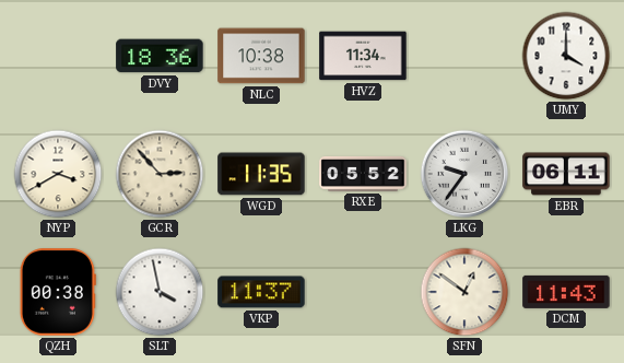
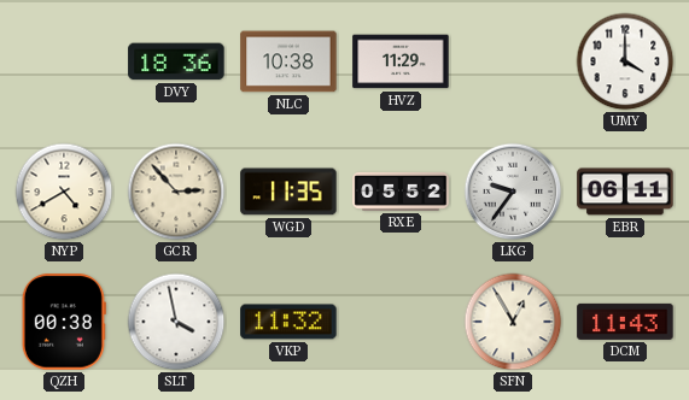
HVZ: 11:34 -> 11:29
NYP: 3:40 -> 4:40
VKP: 11:37 -> 11:32
SFN: 12:51 -> 12:55
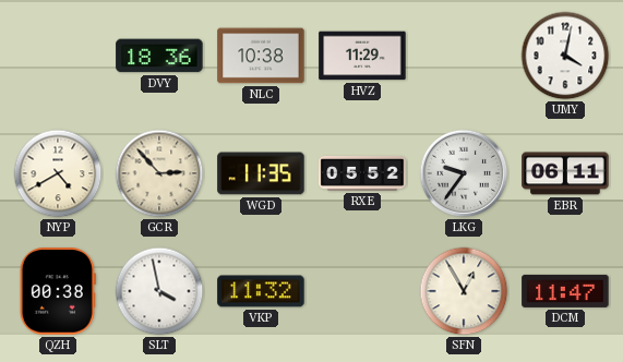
UMY: 4:00 -> 4:02
DCM: 11:43 -> 11:47
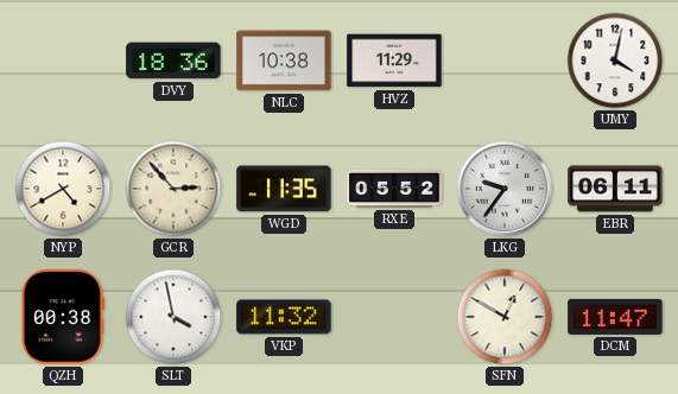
SFN: 12:55 -> 12:50
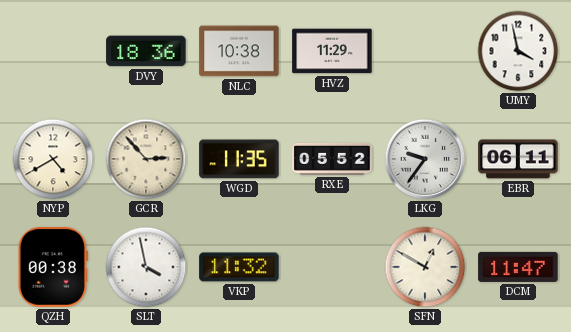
UMY: 4:02 -> 3:58
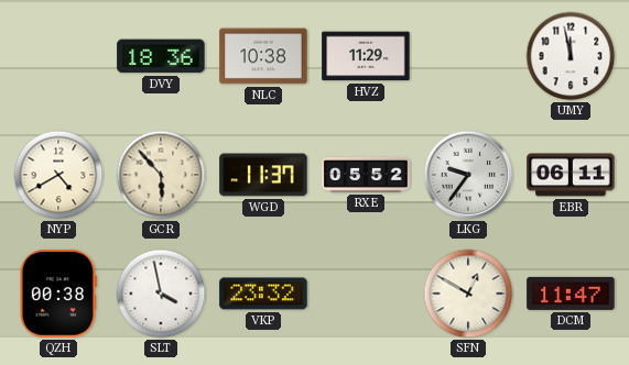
UMY: 3:58 -> 11:58
GCR: 2:53 -> 5:53
WGD: 11:35 -> 11:37
VKP: 11:32 -> 23:32
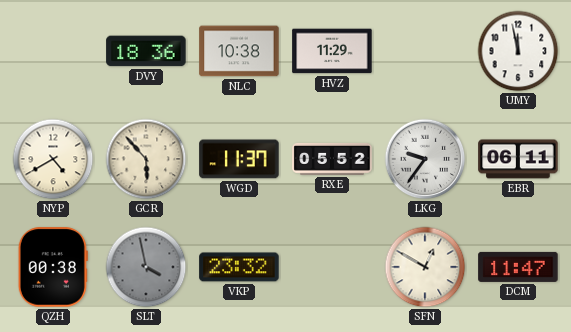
SLT dial: white -> grey
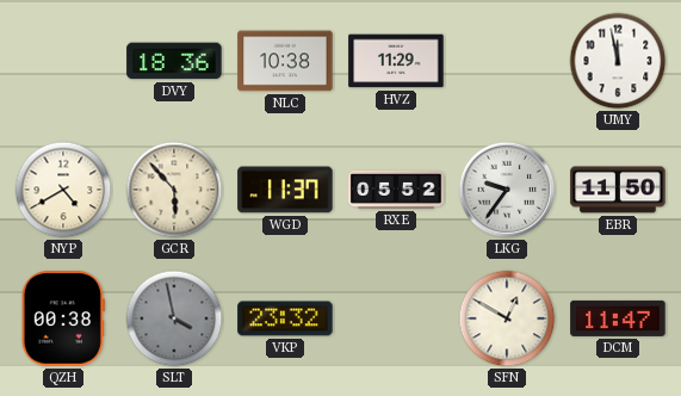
EBR: 06:11 -> 11:50
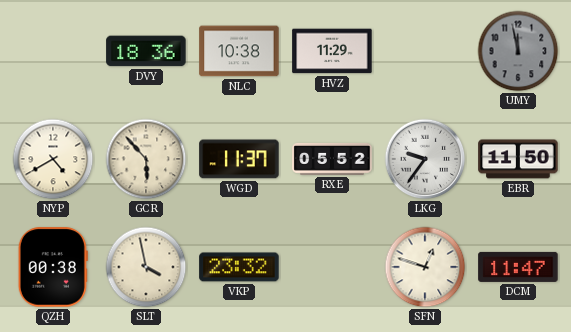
UMY dial: white -> grey
SLT dial: grey -> cream
SFN: 12:50 -> 12:48
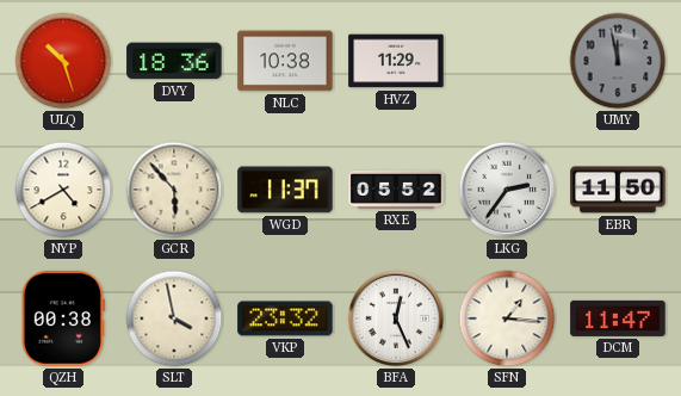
ULQ: none -> 10:27
LKG: 9:36 -> 2:36
BFA: none -> 12:26
SFN: 12:48 -> 1:16
